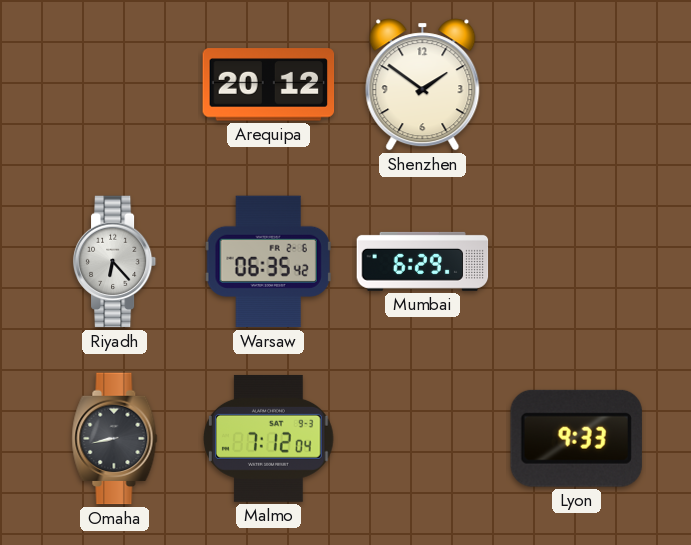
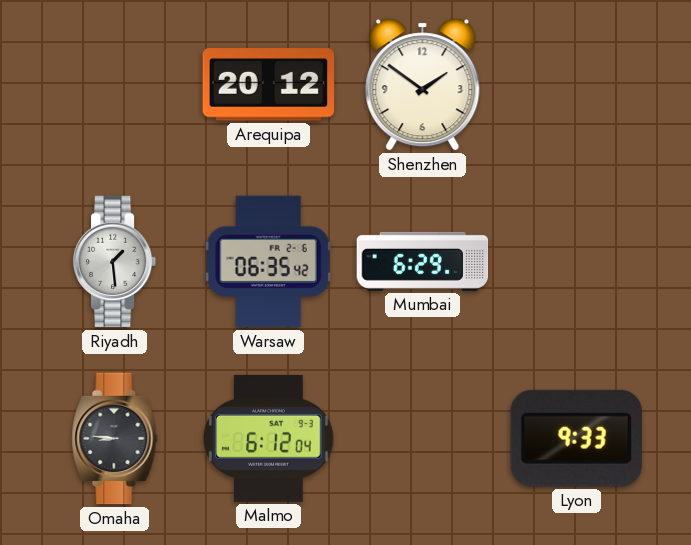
Riyadh: 6:23 -> 1:29
Omaha: 8:43 -> 8:46
Malmo: 7:12 -> 6:12
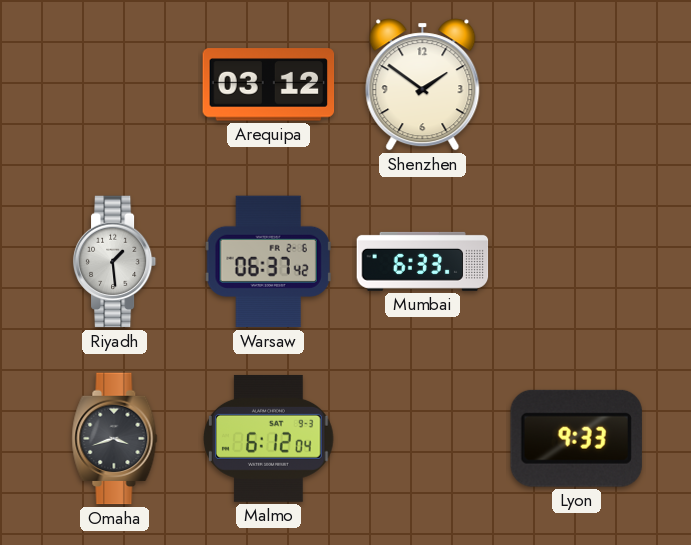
Arequipa: 20:12 -> 03:12
Warsaw: 06:35 -> 06:37
Mumbai: 6:29 -> 6:33
Omaha: 8:46 -> 3:42
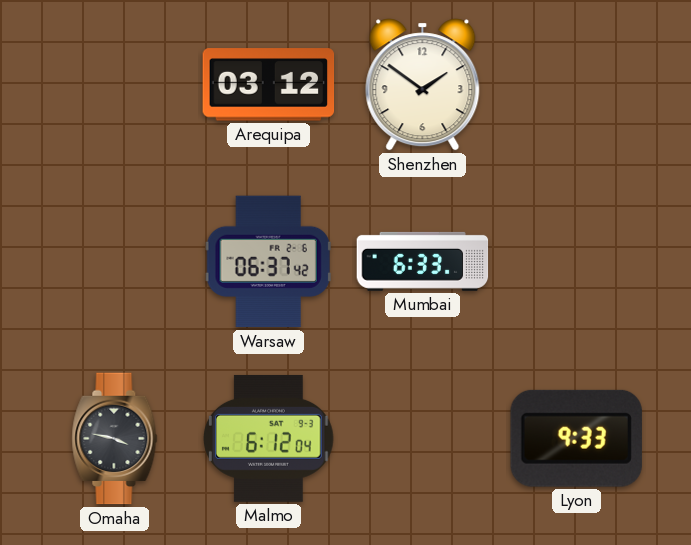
Riyadh: 1:29 -> none
Omaha: 3:42 -> 3:47
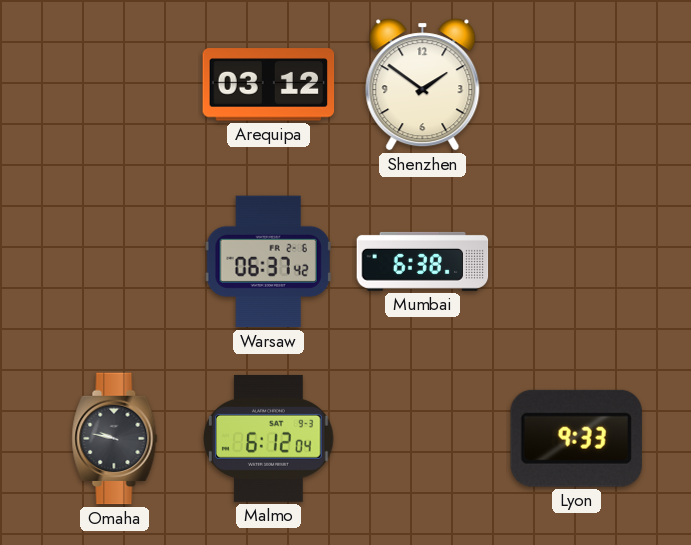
Mumbai: 6:33 -> 6:38
Omaha: 3:47 -> 9:47
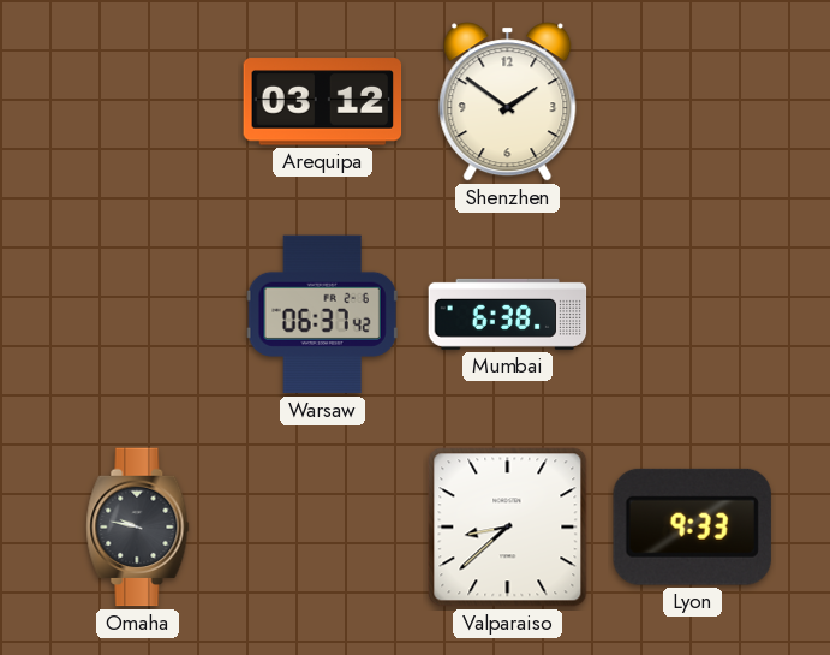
Malmo: 6:12 -> none
Valparaiso: none -> 8:38
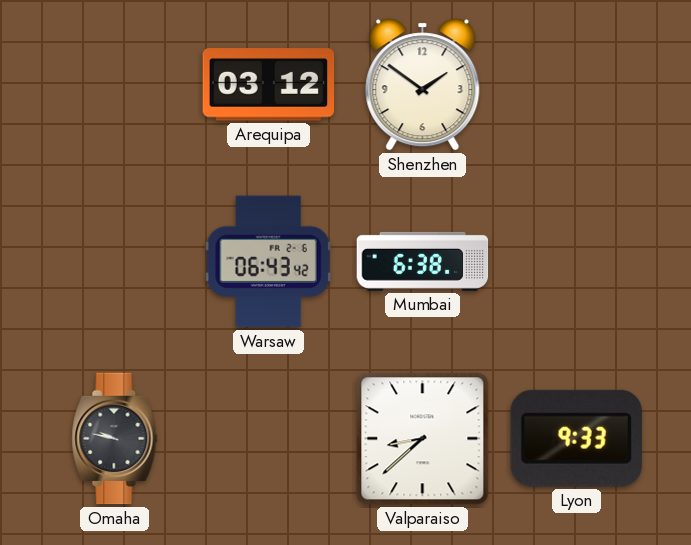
Warsaw: 06:37 -> 06:43
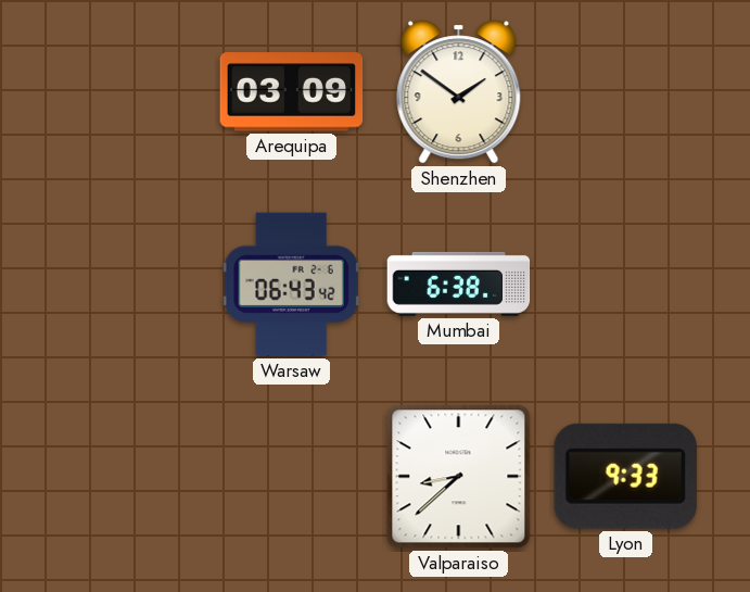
Arequipa: 03:12 -> 03:09
Omaha: 9:47 -> none
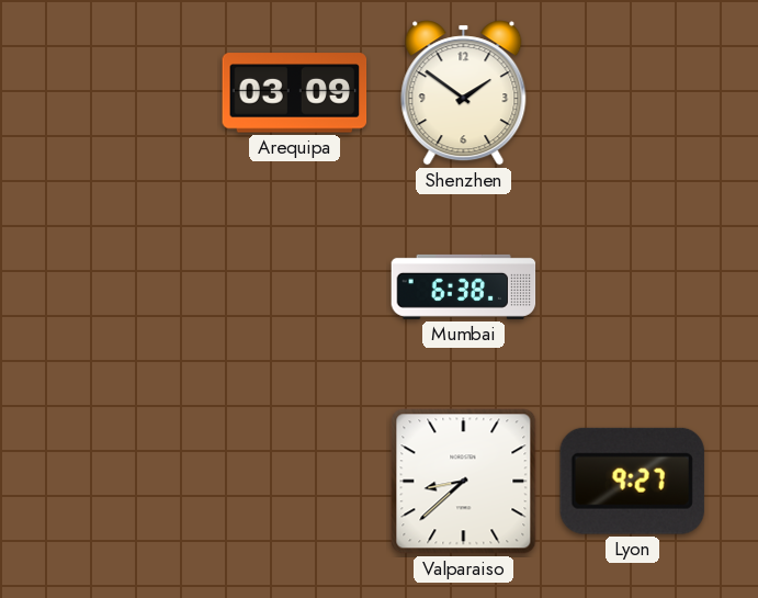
Warsaw: 06:43 -> none
Lyon: 9:33 -> 9:27
